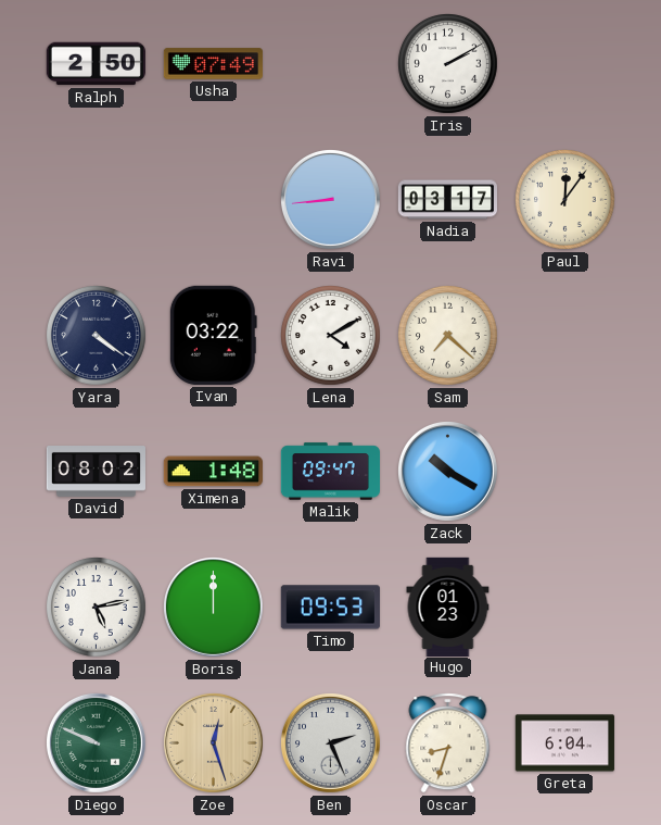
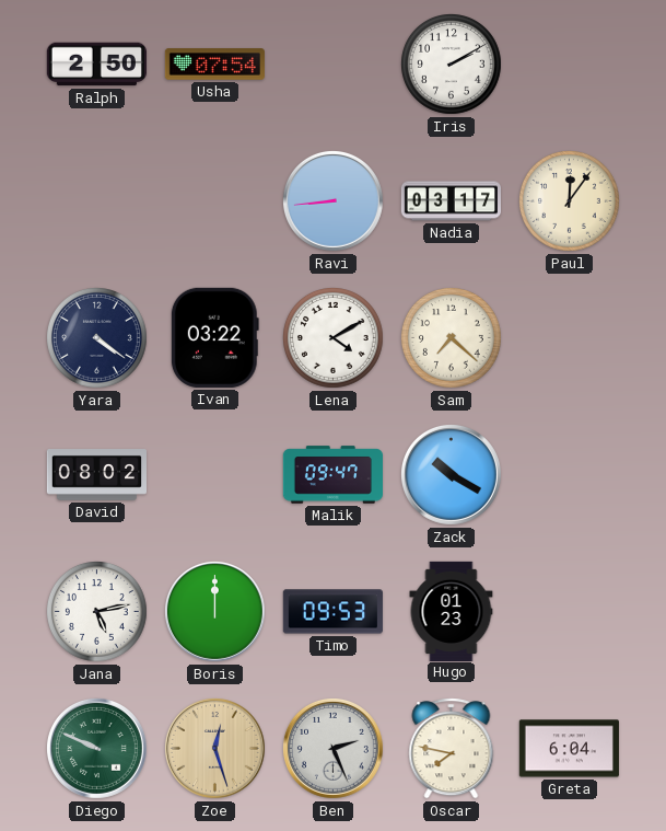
Usha: 07:49 -> 07:54
Ximena: 1:48 -> none
Oscar: 8:33 -> 7:47
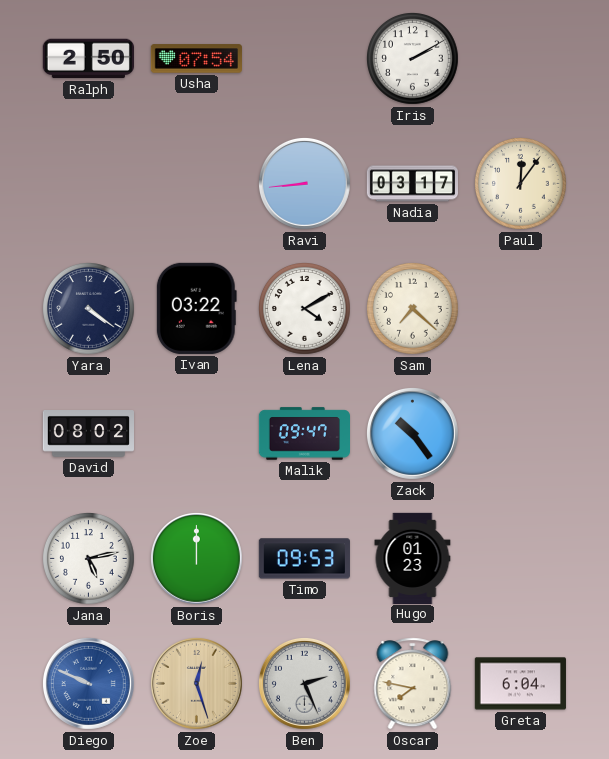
Zack: 10:20 -> 10:24
Diego dial: green -> blue
